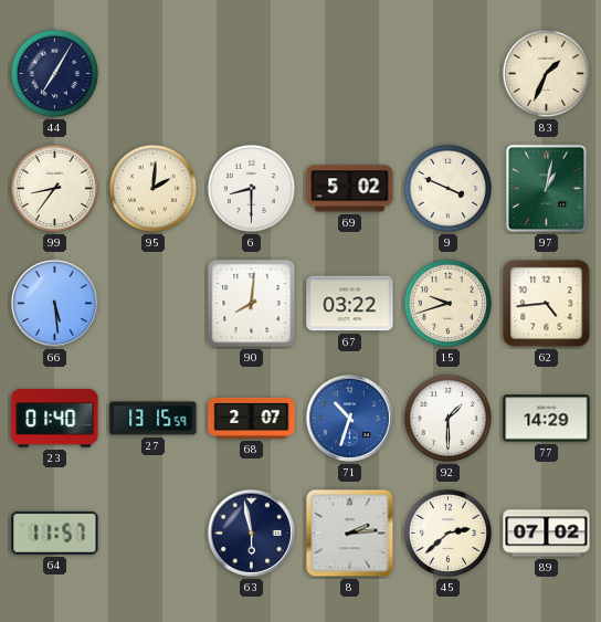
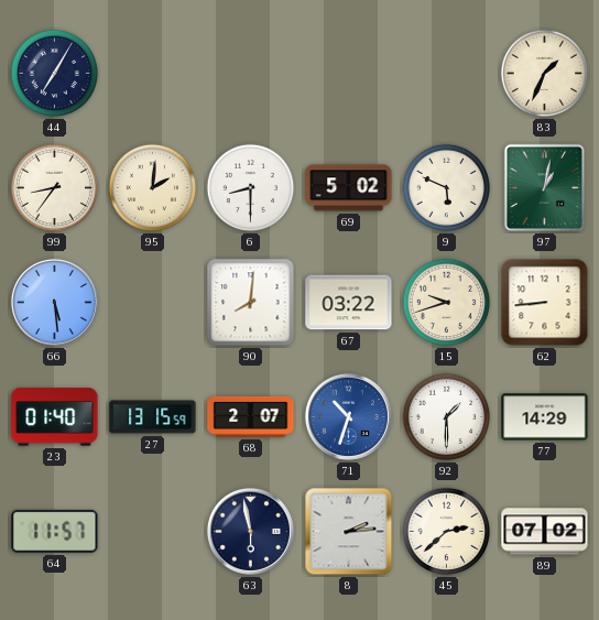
9: 3:49 -> 5:49
62: 4:44 -> 8:44
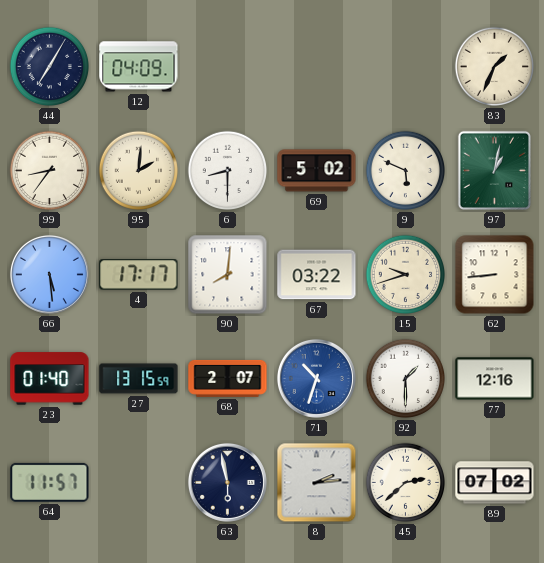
12: none -> 04:09
4: none -> 17:17
77: 14:29 -> 12:16
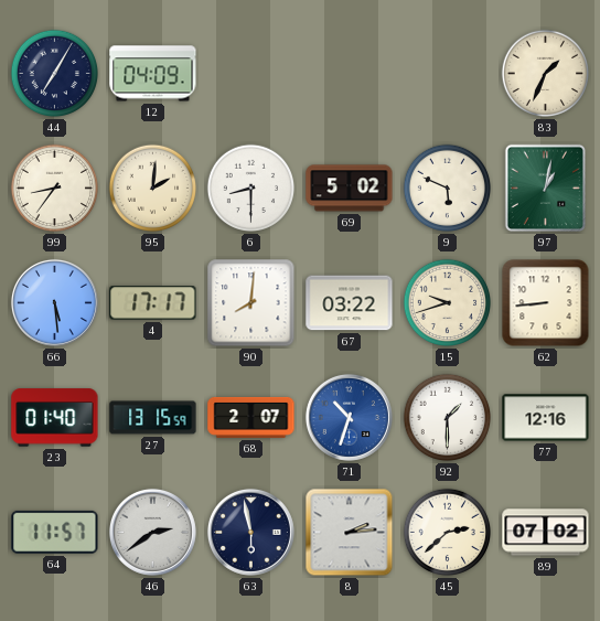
46: none -> 2:39
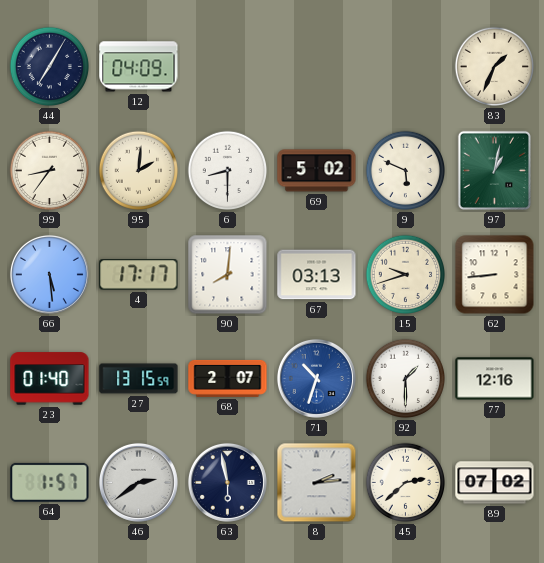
67: 03:22 -> 03:13
64: 11:57 -> 1:57
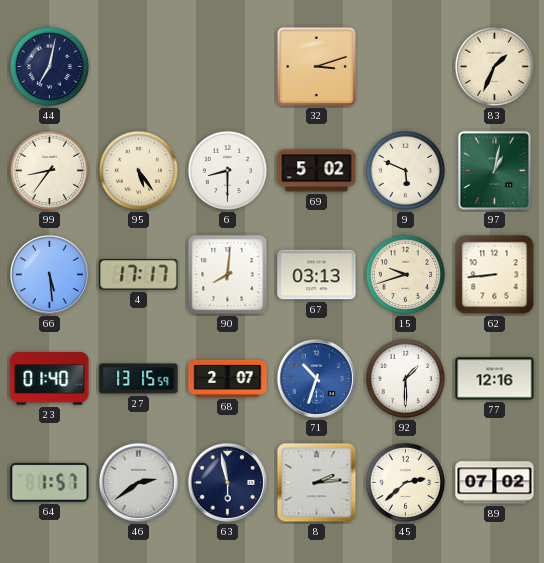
44: 7:05 -> 7:02
12: 04:09 -> none
32: none -> 3:12
95: 2:01 -> 5:24
